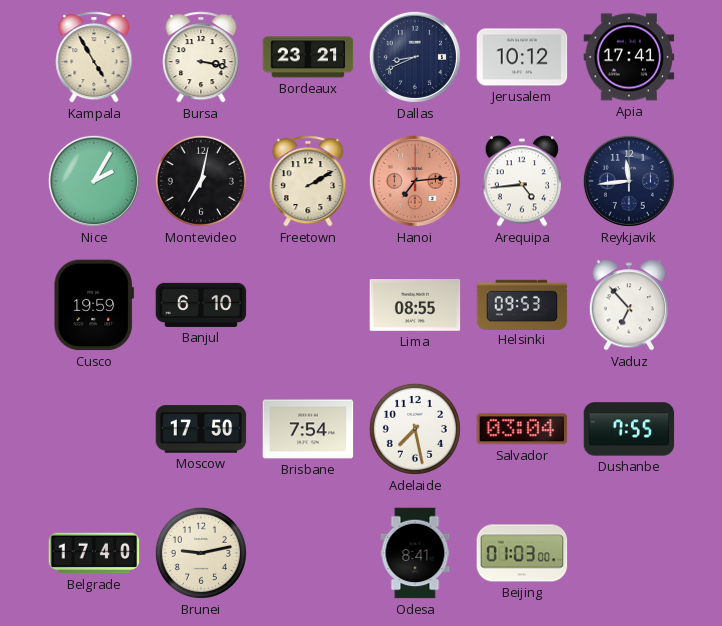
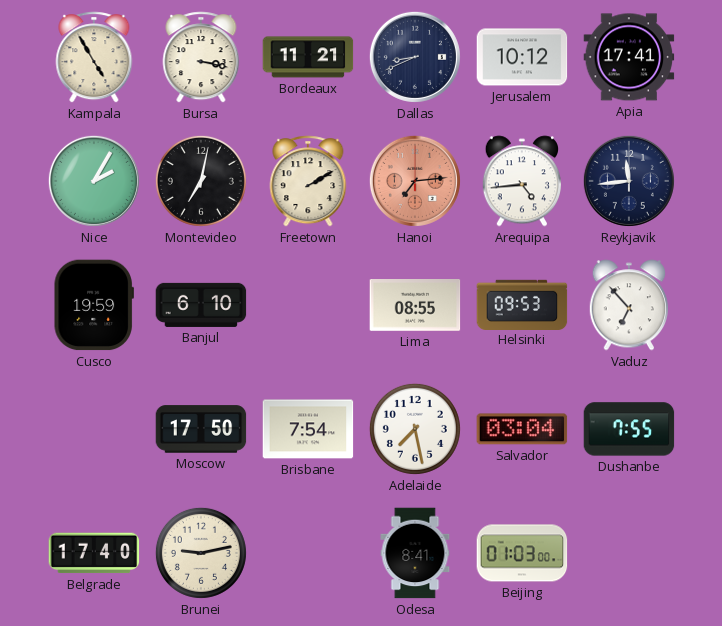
Bordeaux: 23:21 -> 11:21
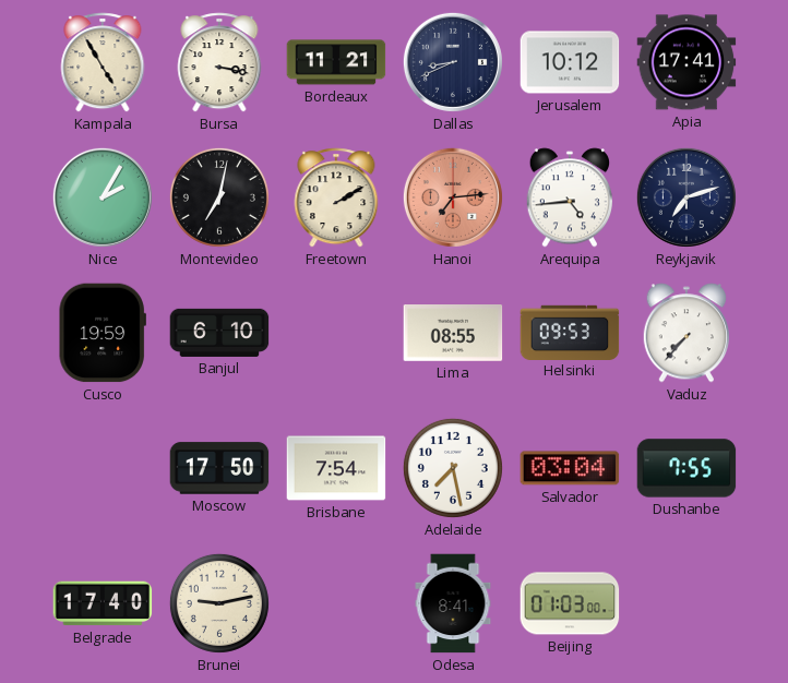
Reykjavik: 11:44 -> 7:12
Vaduz: 6:53 -> 7:37
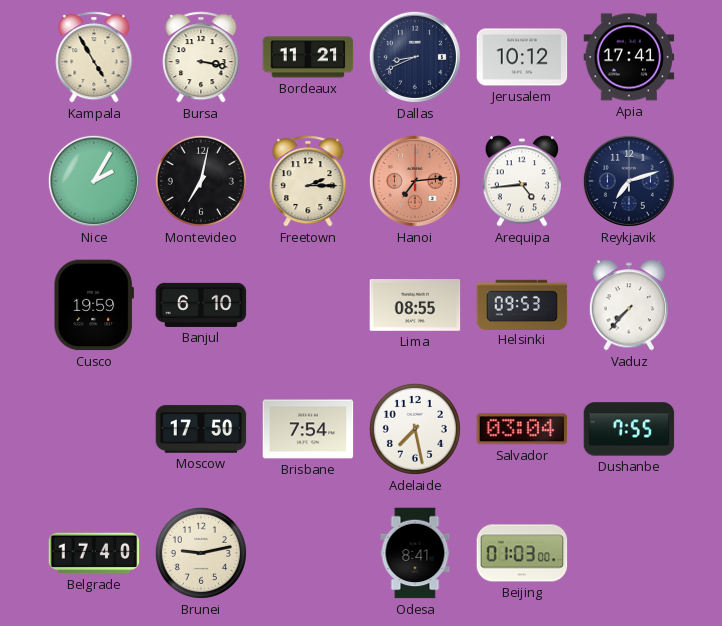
Freetown: 2:10 -> 2:15
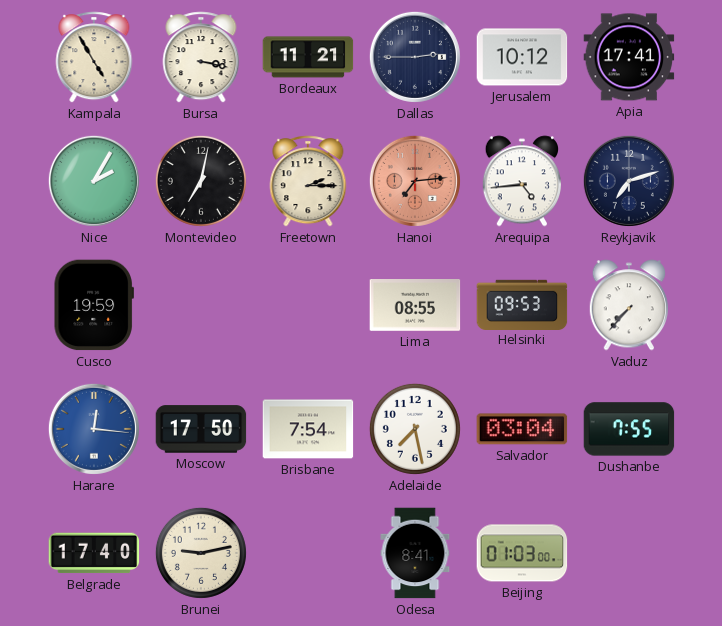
Dallas: 8:41 -> 2:45
Banjul: 6:10 -> none
Harare: none -> 12:16
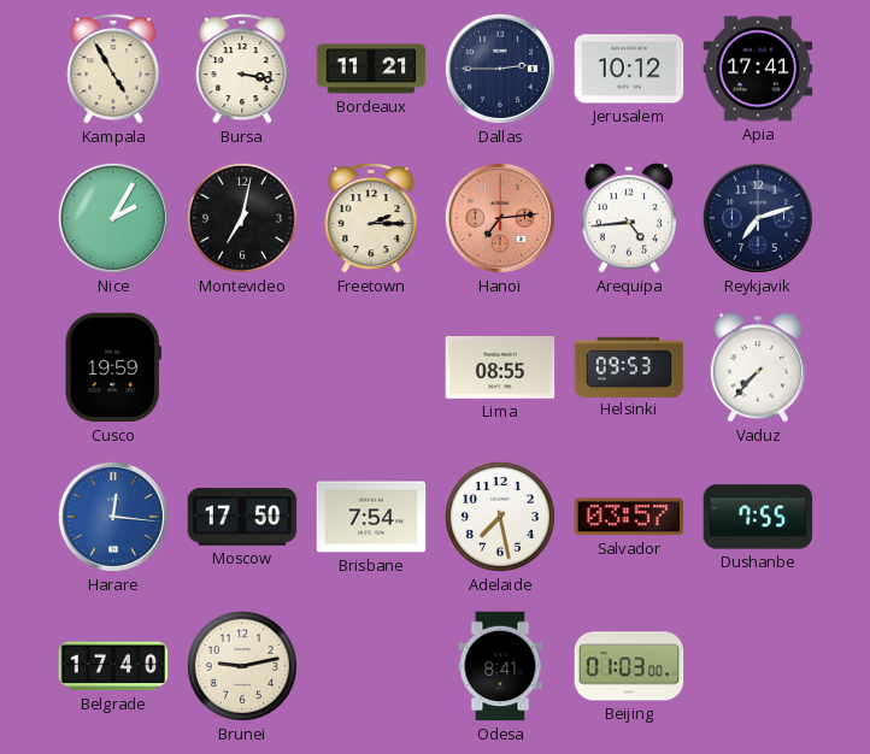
Salvador: 03:04 -> 03:57
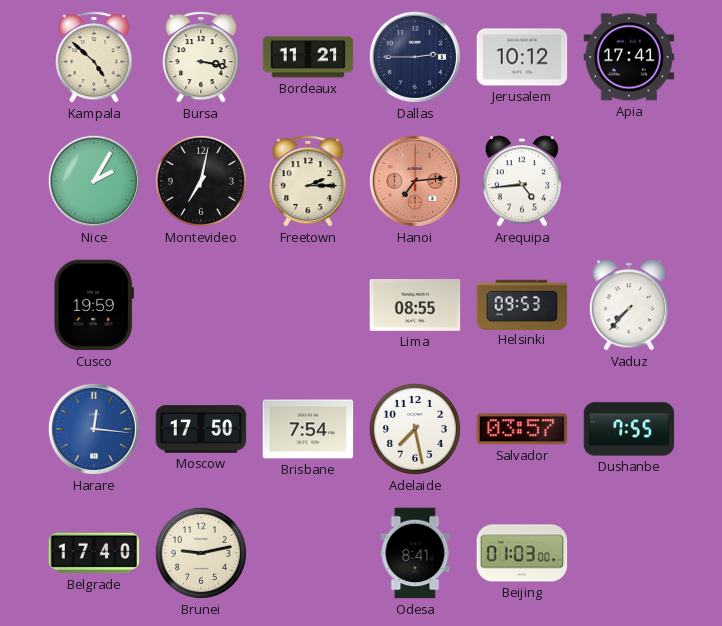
Kampala: 4:55 -> 4:52
Reykjavik: 7:12 -> none
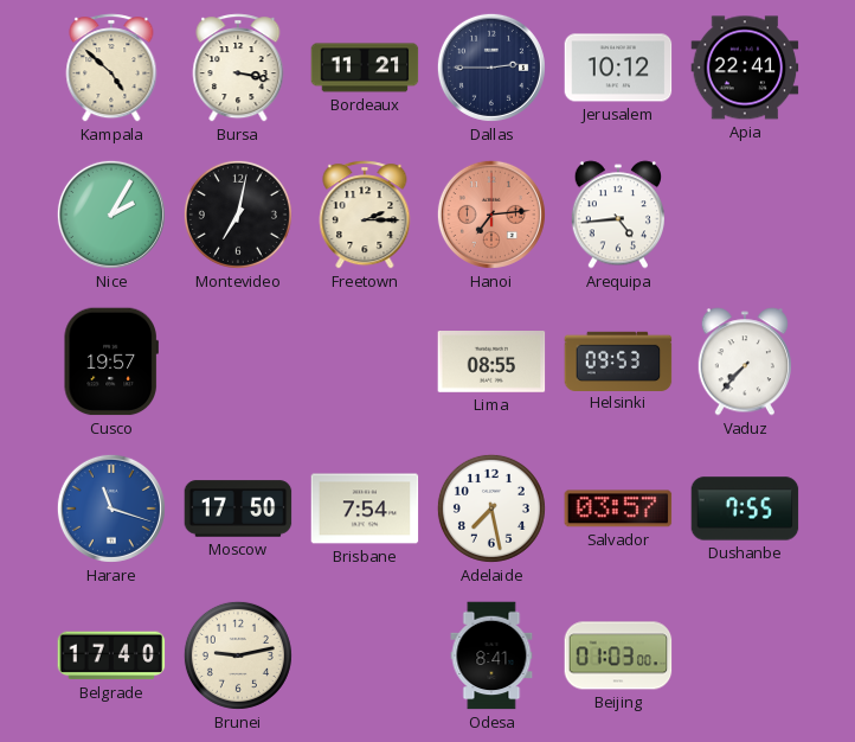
Apia: 17:41 -> 22:41
Cusco: 19:59 -> 19:57
Harare: 12:16 -> 11:18
